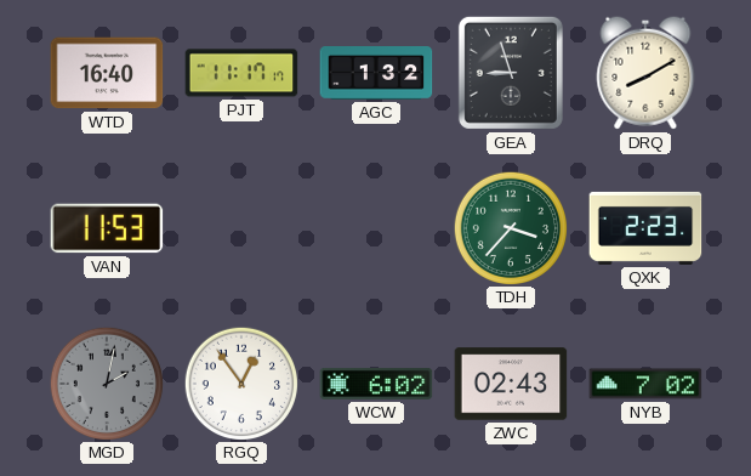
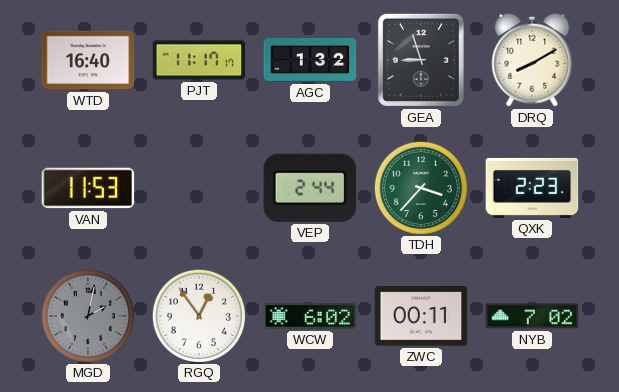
VEP: none -> 2:44
ZWC: 02:43 -> 00:11
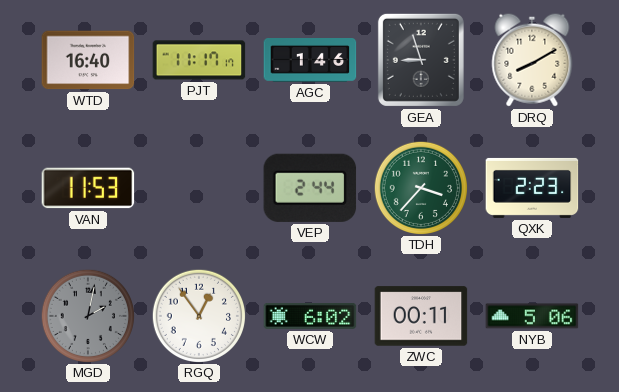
AGC: 1:32 -> 1:46
NYB: 7:02 -> 5:06
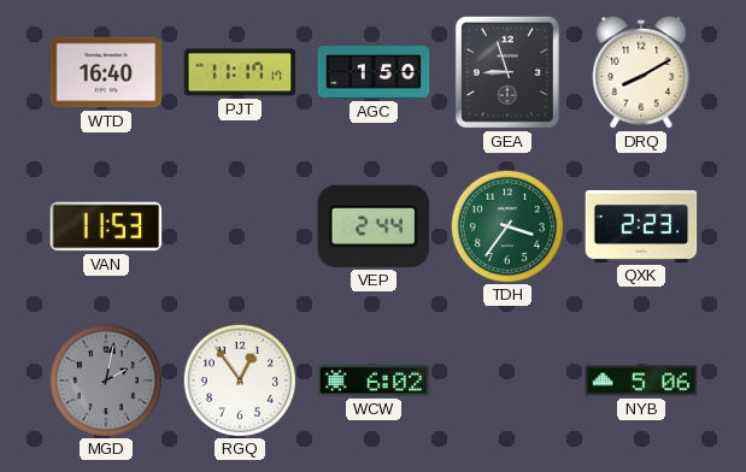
AGC: 1:46 -> 1:50
TDH: 3:37 -> 3:36
ZWC: 00:11 -> none
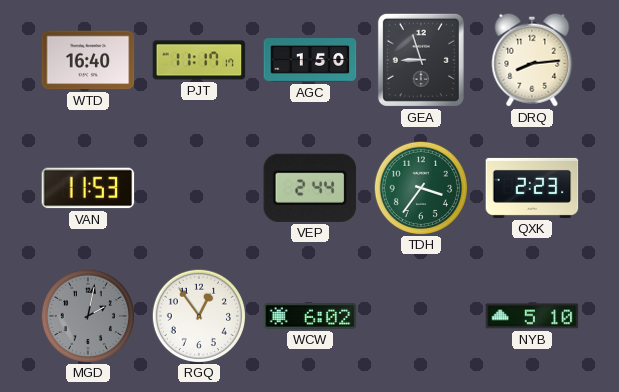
DRQ: 8:10 -> 8:14
NYB: 5:06 -> 5:10
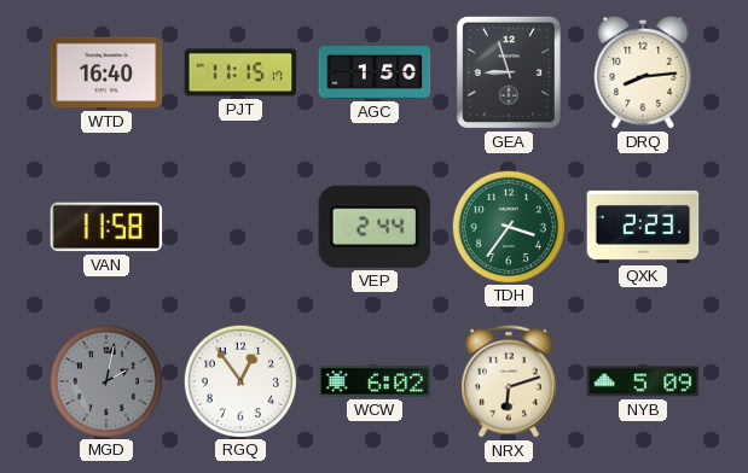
PJT: 11:17 -> 11:15
VAN: 11:53 -> 11:58
NRX: none -> 6:12
NYB: 5:10 -> 5:09
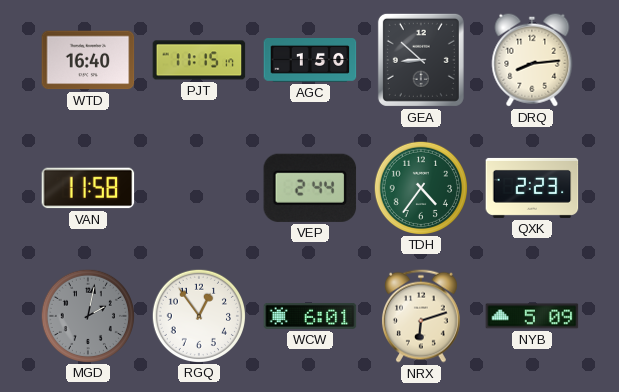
GEA: 8:57 -> 8:52
TDH: 3:36 -> 4:36
WCW: 6:02 -> 6:01
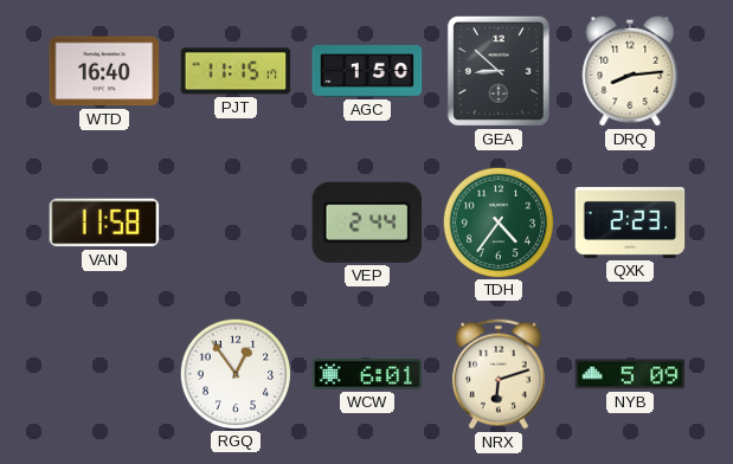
MGD: 2:02 -> none
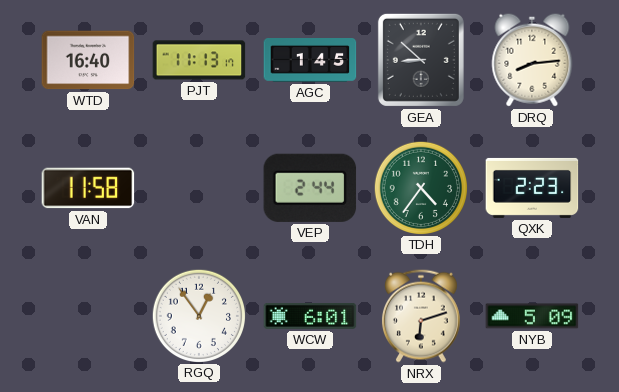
PJT: 11:15 -> 11:13
AGC: 1:50 -> 1:45
